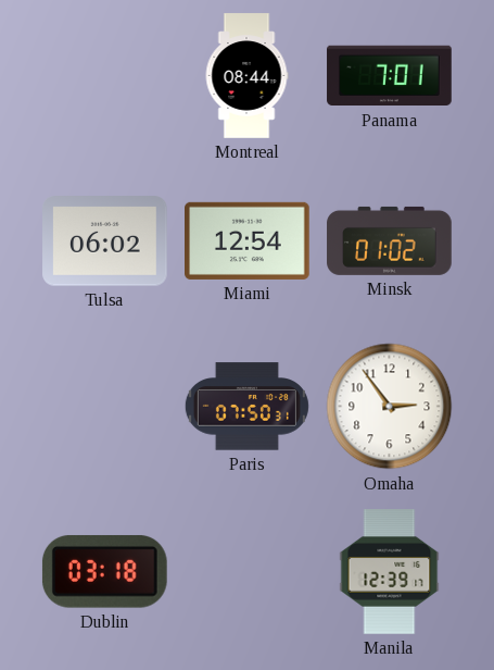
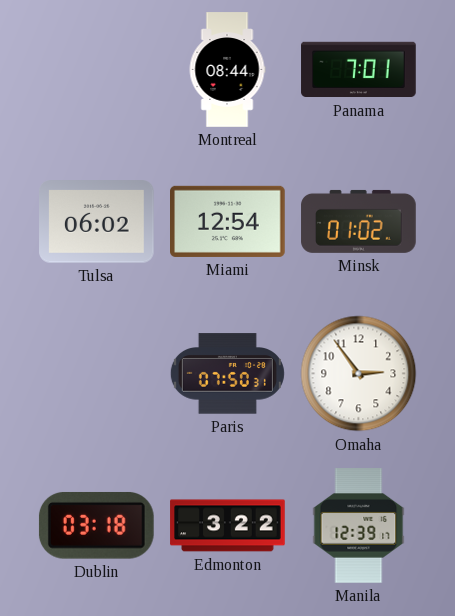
Edmonton: none -> 3:22
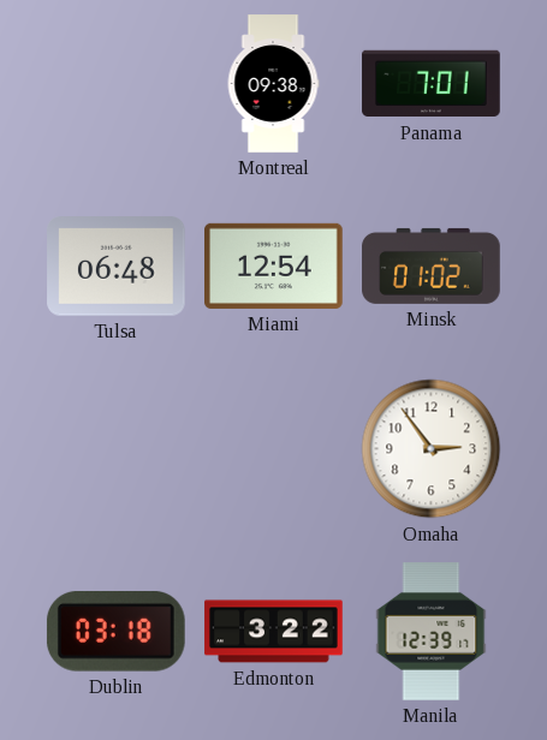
Montreal: 08:44 -> 09:38
Tulsa: 06:02 -> 06:48
Paris: 07:50 -> none
